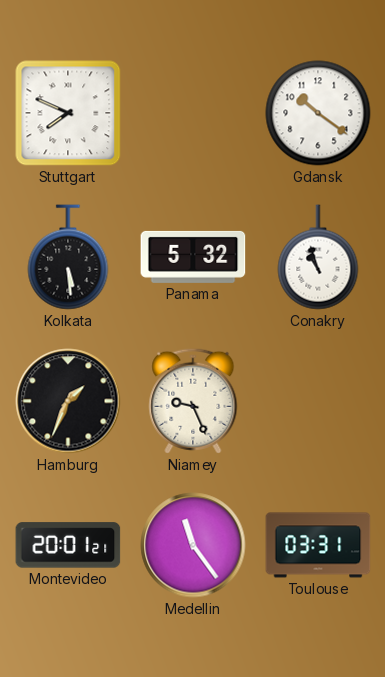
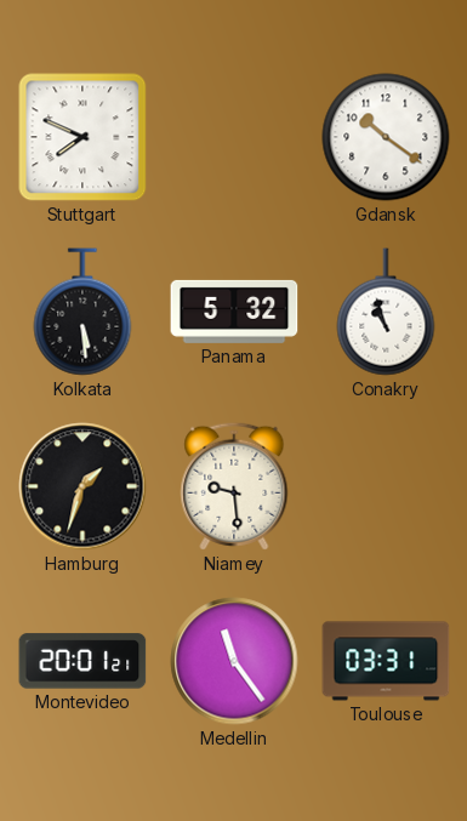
Hamburg: 1:34 -> 1:33
Niamey: 9:26 -> 9:29
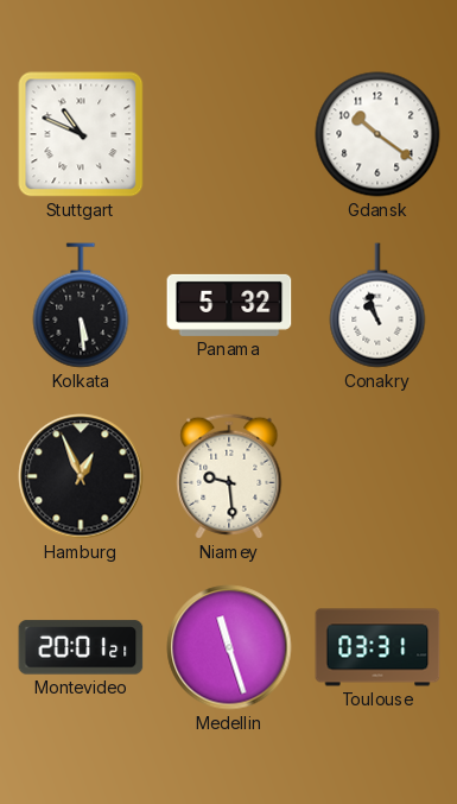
Stuttgart: 7:49 -> 10:49
Hamburg: 1:33 -> 12:56
Medellin: 11:24 -> 11:27
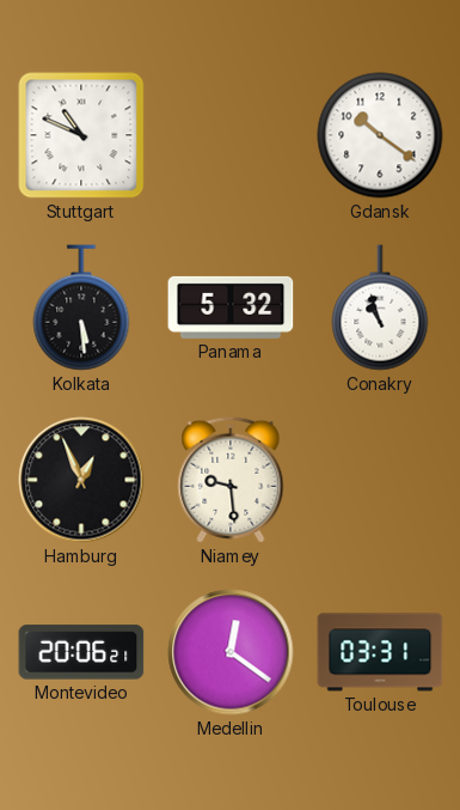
Montevideo: 20:01 -> 20:06
Medellin: 11:27 -> 12:21
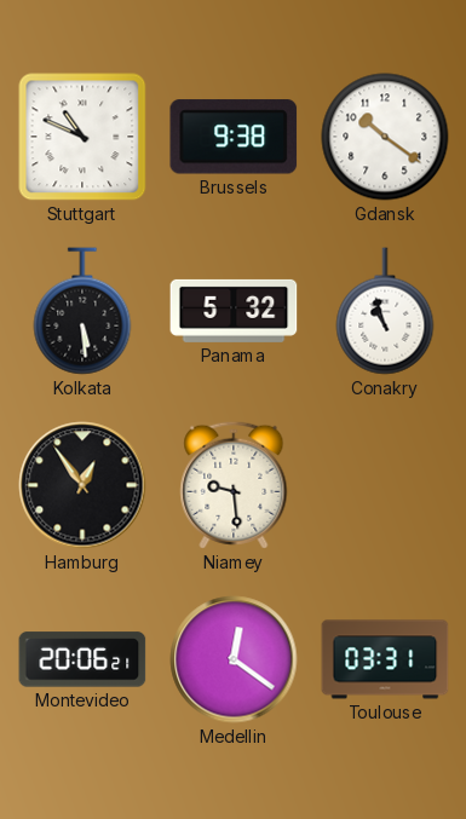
Brussels: none -> 9:38
Hamburg: 12:56 -> 12:54
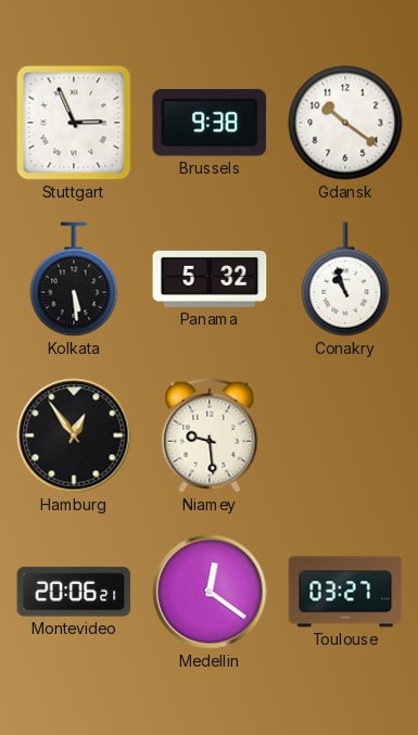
Stuttgart: 10:49 -> 2:56
Toulouse: 03:31 -> 03:27
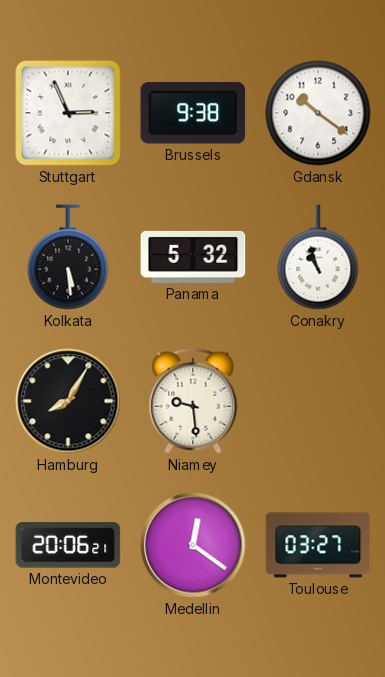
Hamburg: 12:54 -> 8:05
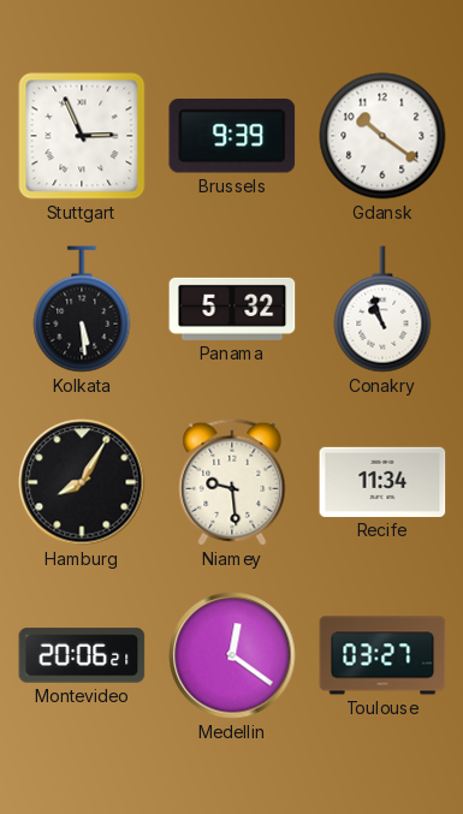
Brussels: 9:38 -> 9:39
Recife: none -> 11:34
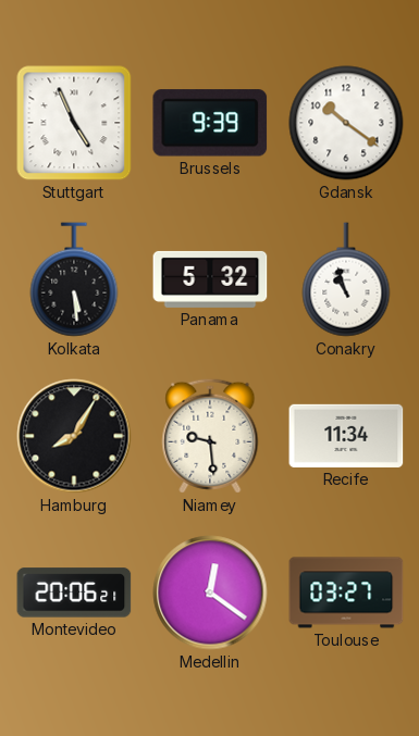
Stuttgart: 2:56 -> 4:56
